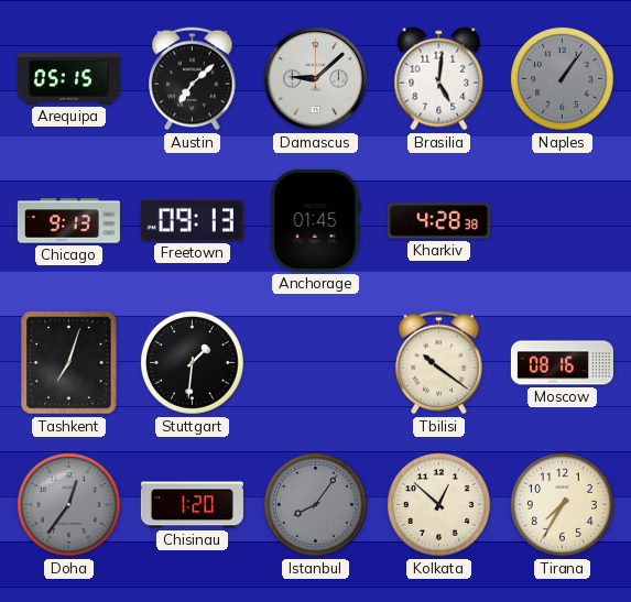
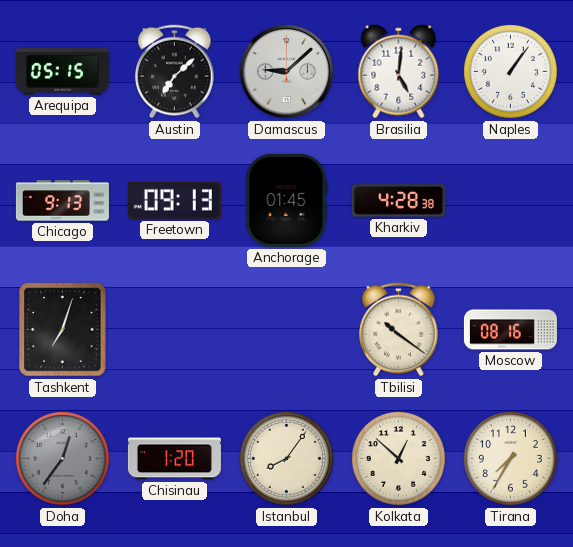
Naples dial: grey -> white
Stuttgart: 1:31 -> none
Istanbul dial: grey -> cream
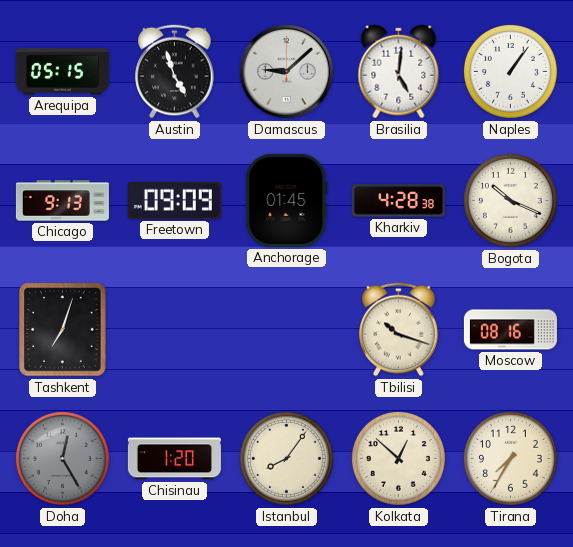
Austin: 7:08 -> 4:57
Freetown: 09:13 -> 09:09
Bogota: none -> 10:19
Tbilisi: 10:21 -> 10:18
Doha: 12:36 -> 12:25
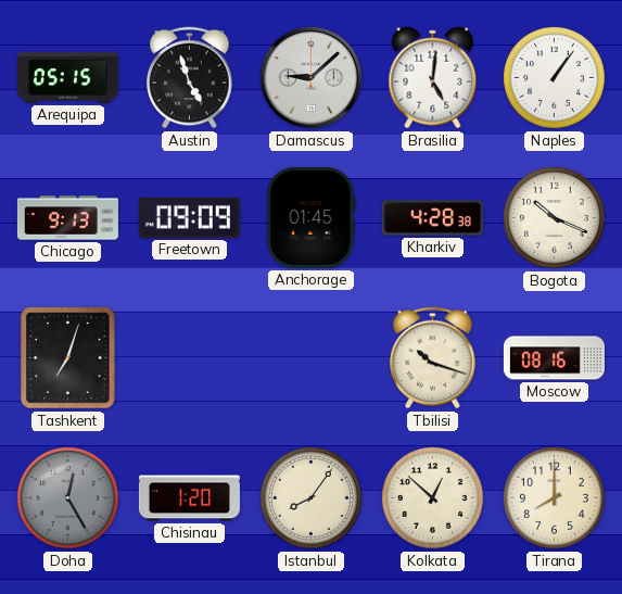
Tirana: 7:35 -> 8:00
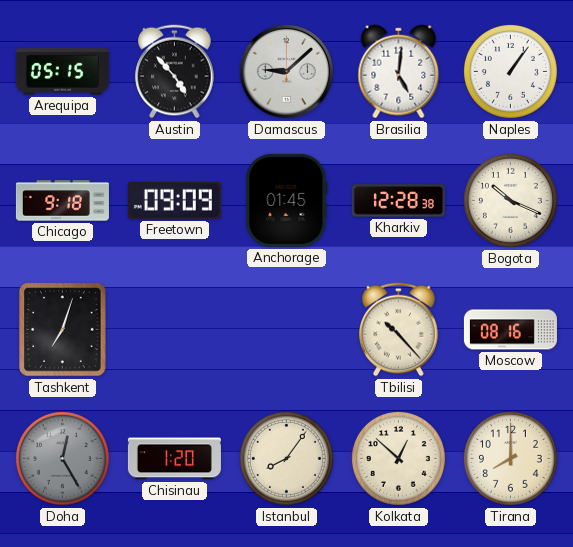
Austin: 4:57 -> 4:53
Chicago: 9:13 -> 9:18
Kharkiv: 4:28 -> 12:28
Tbilisi: 10:18 -> 10:23
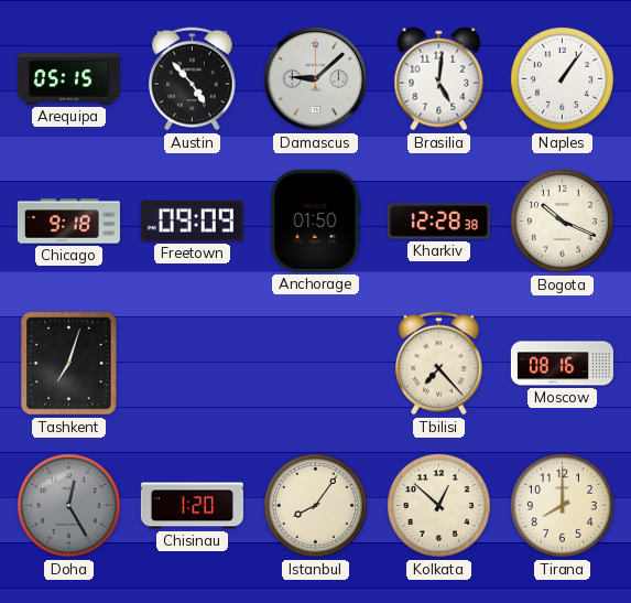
Anchorage: 01:45 -> 01:50
Tbilisi: 10:23 -> 7:23
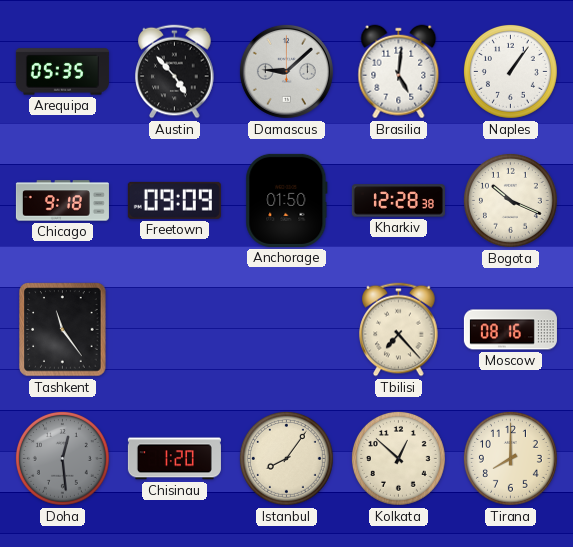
Arequipa: 05:15 -> 05:35
Tashkent: 7:03 -> 11:24
Doha: 12:25 -> 12:29
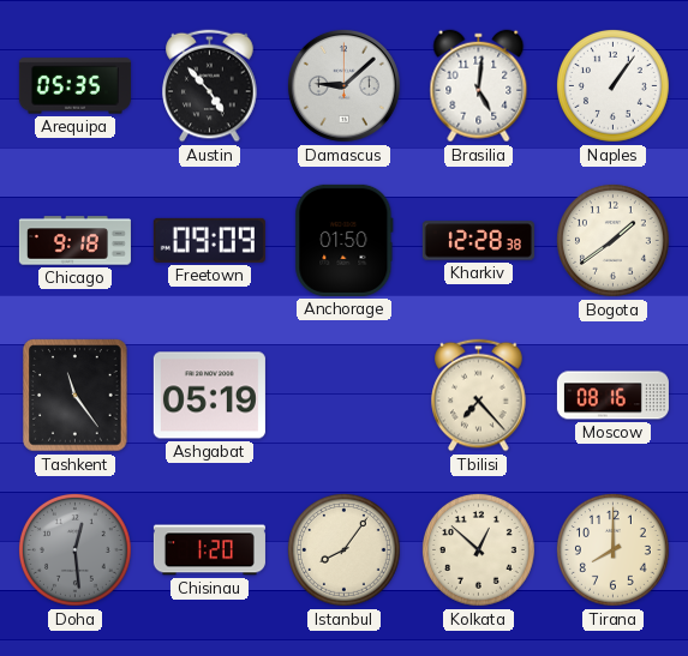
Bogota: 10:19 -> 1:39
Ashgabat: none -> 05:19
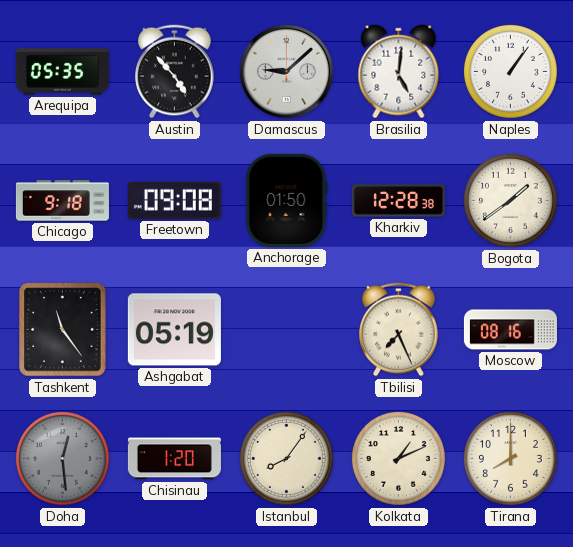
Freetown: 09:09 -> 09:08
Tbilisi: 7:23 -> 7:26
Kolkata: 12:52 -> 1:11
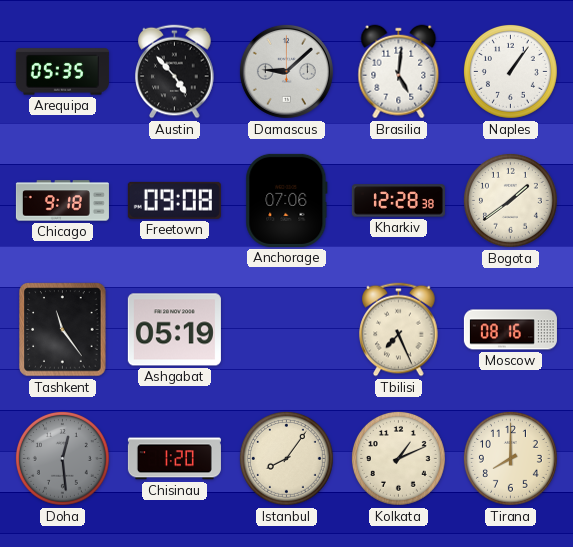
Anchorage: 01:50 -> 07:06
